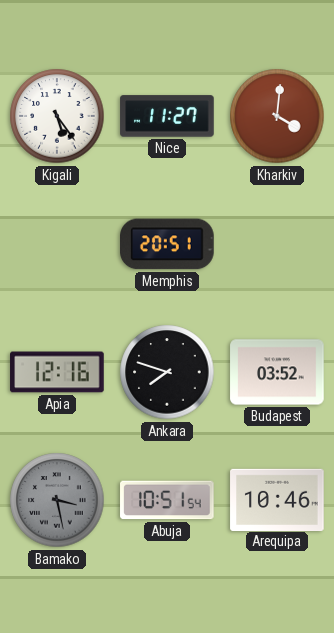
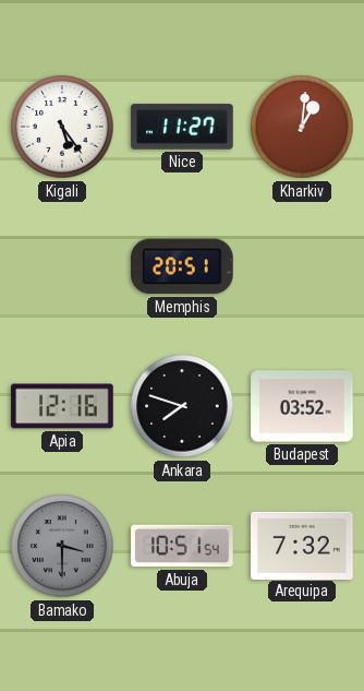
Kharkiv: 4:01 -> 1:01
Bamako: 3:28 -> 3:30
Arequipa: 10:46 -> 7:32
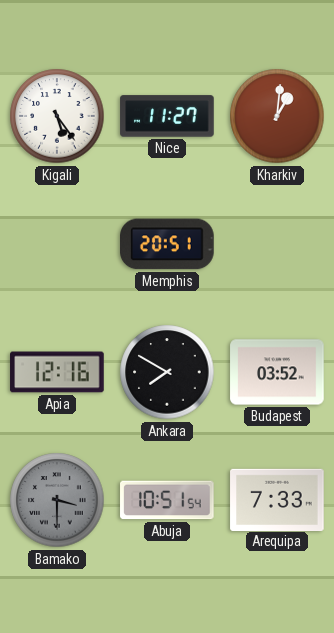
Ankara: 7:48 -> 7:50
Arequipa: 7:32 -> 7:33
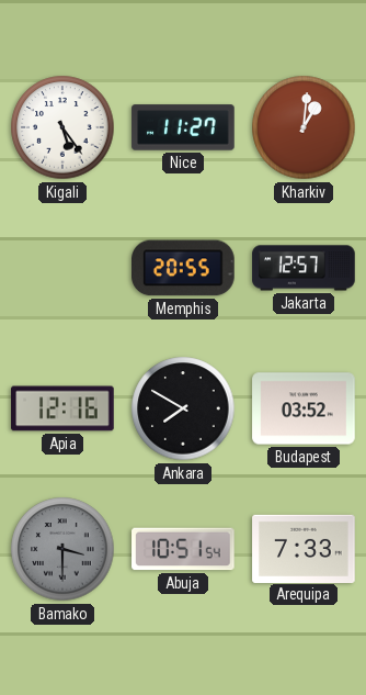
Memphis: 20:51 -> 20:55
Jakarta: none -> 12:57
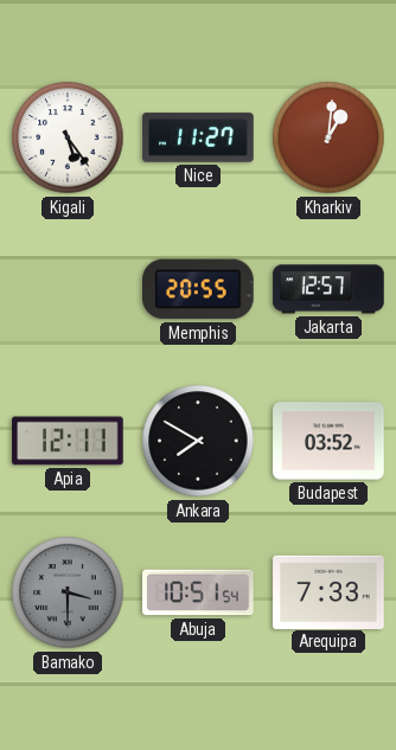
Apia: 12:16 -> 12:11
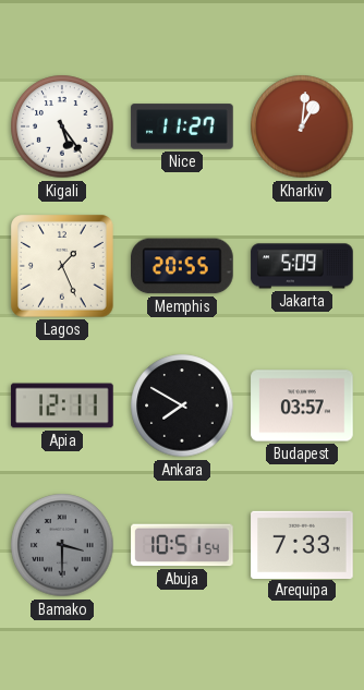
Lagos: none -> 1:26
Jakarta: 12:57 -> 5:09
Budapest: 03:52 -> 03:57
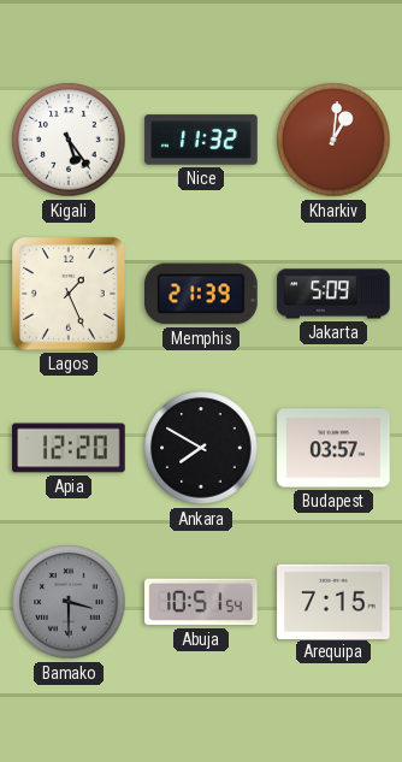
Nice: 11:27 -> 11:32
Memphis: 20:55 -> 21:39
Apia: 12:11 -> 12:20
Arequipa: 7:33 -> 7:15
